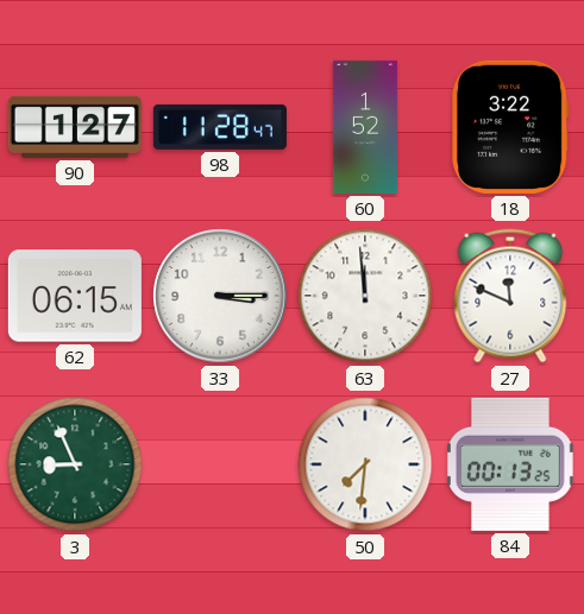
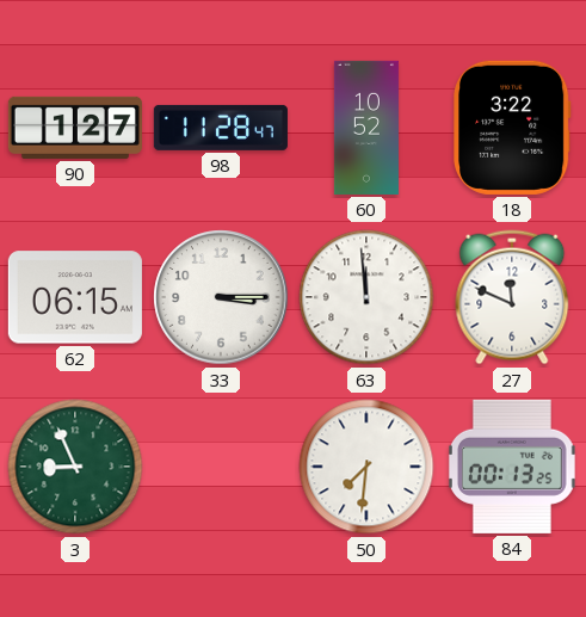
60: 1:52 -> 10:52
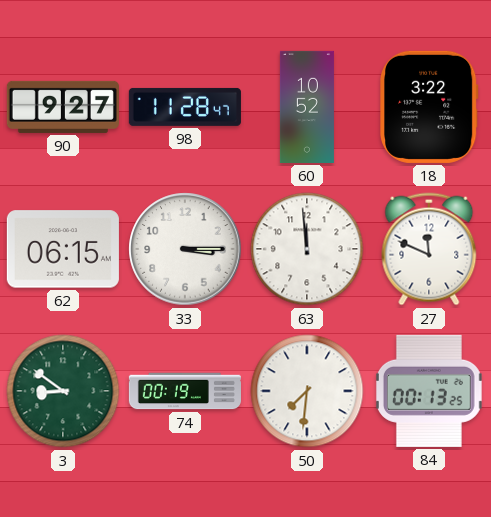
90: 1:27 -> 9:27
3: 8:56 -> 8:51
74: none -> 00:19
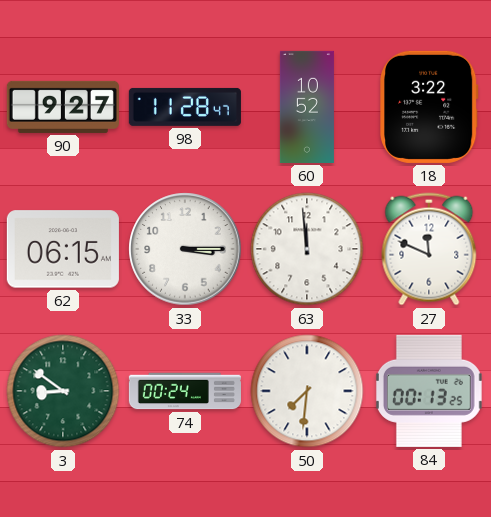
74: 00:19 -> 00:24
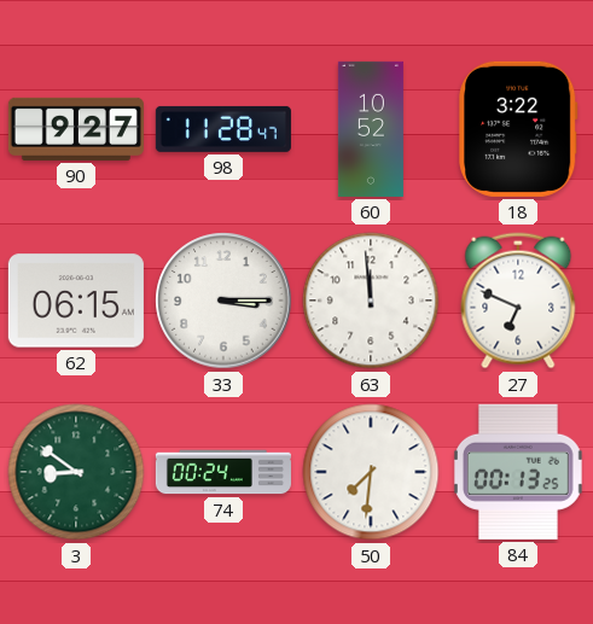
27: 11:49 -> 6:49
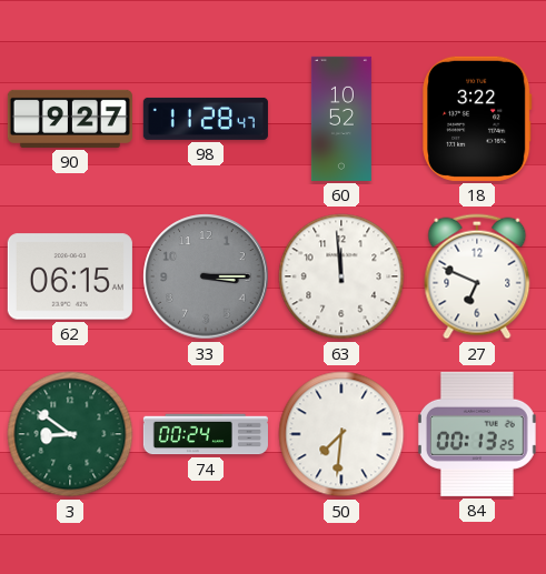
33 dial: white -> grey
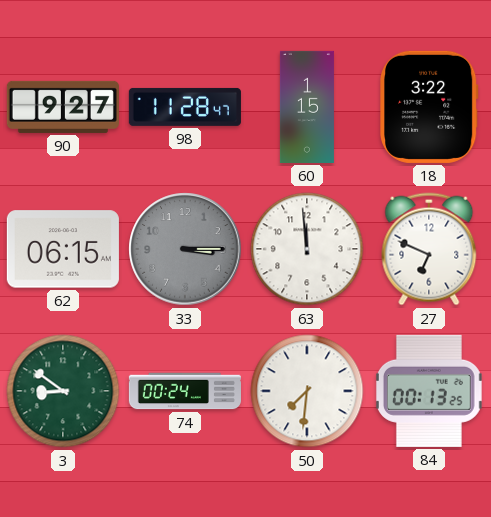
60: 10:52 -> 1:15
